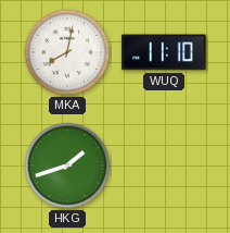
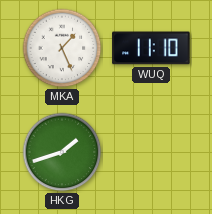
MKA: 8:02 -> 1:26
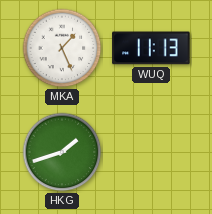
WUQ: 11:10 -> 11:13
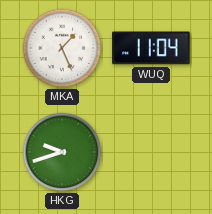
WUQ: 11:13 -> 11:04
HKG: 1:42 -> 9:42
